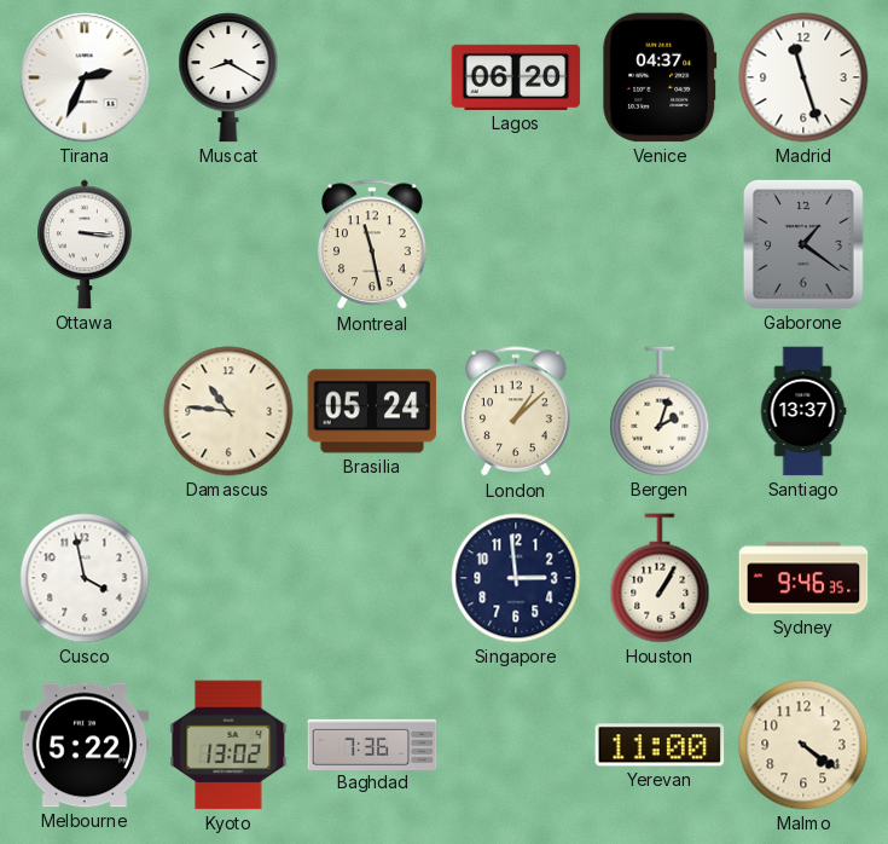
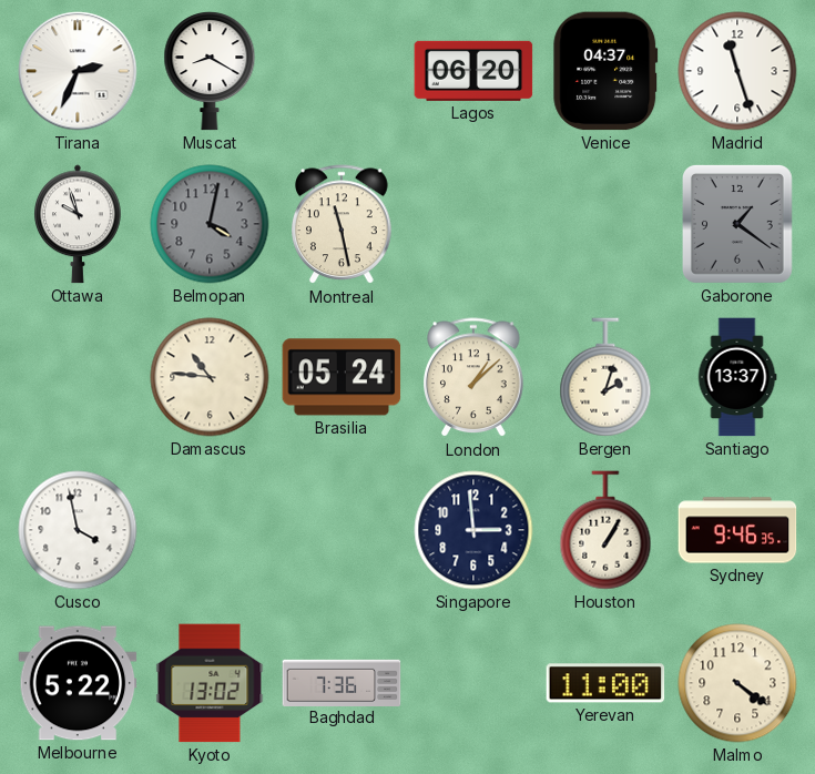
Ottawa: 3:16 -> 9:57
Belmopan: none -> 4:02
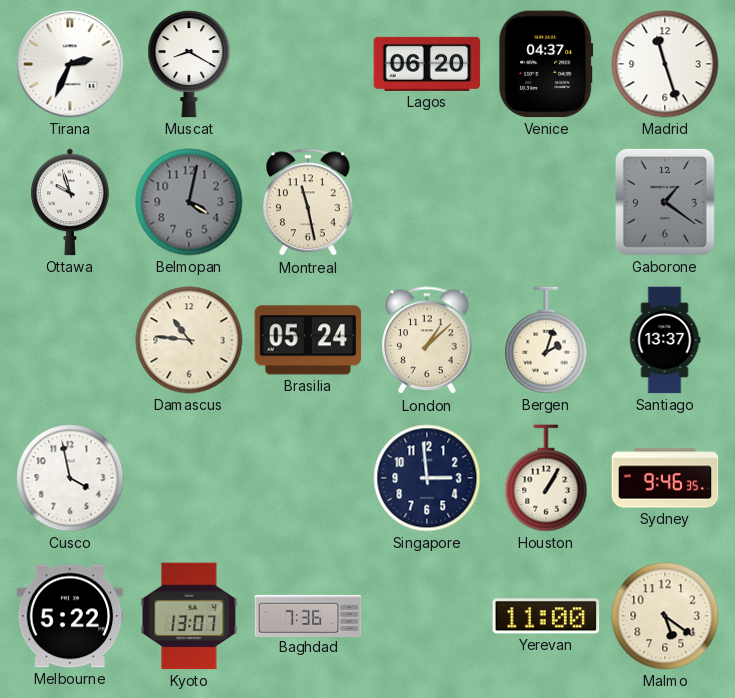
Kyoto: 13:02 -> 13:07
Malmo: 4:21 -> 5:21
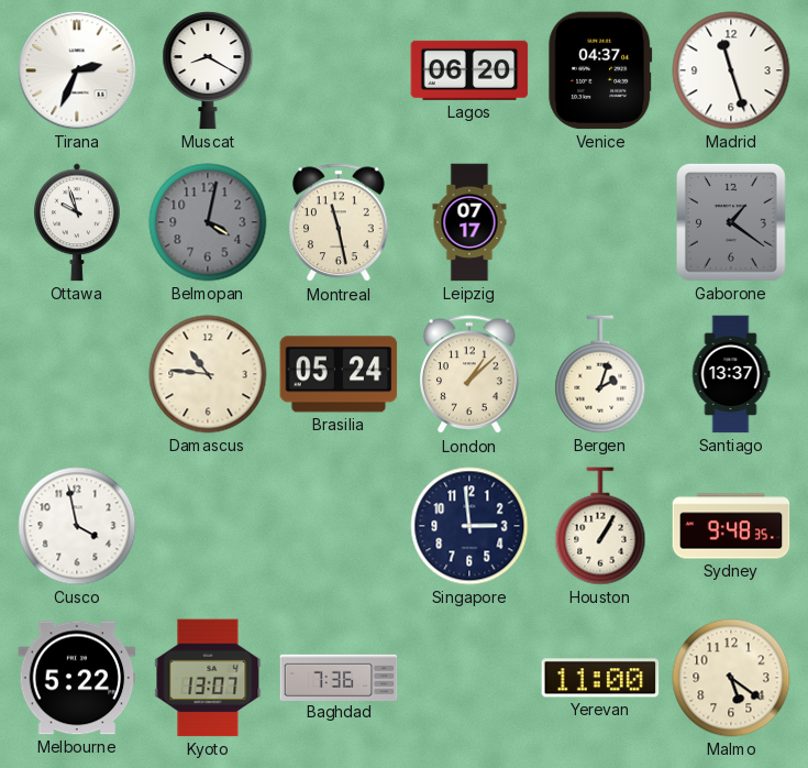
Leipzig: none -> 07:17
Sydney: 9:46 -> 9:48
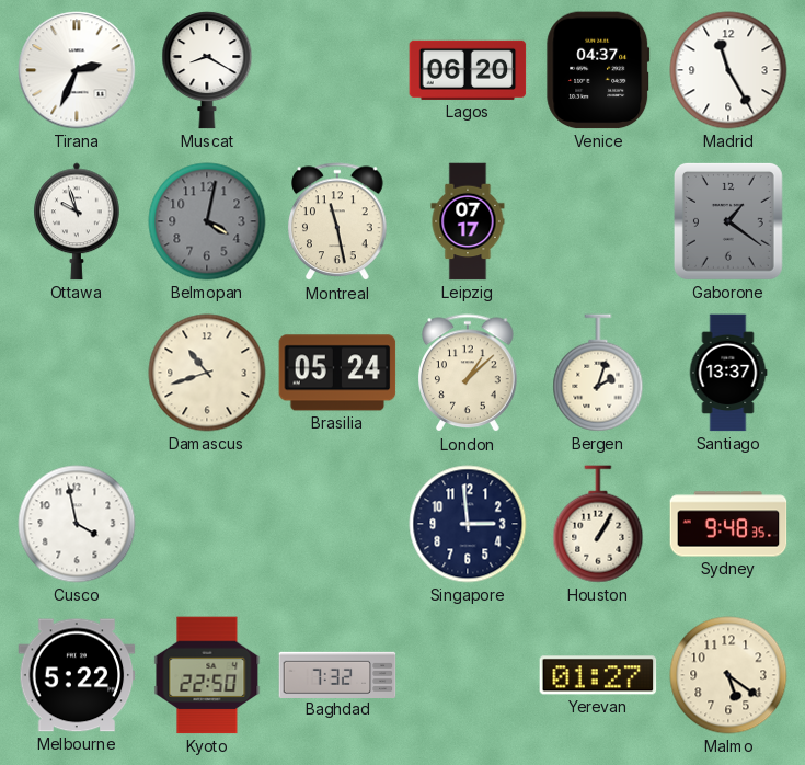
Madrid: 11:27 -> 11:25
Damascus: 10:46 -> 10:42
Kyoto: 13:07 -> 22:50
Baghdad: 7:36 -> 7:32
Yerevan: 11:00 -> 01:27
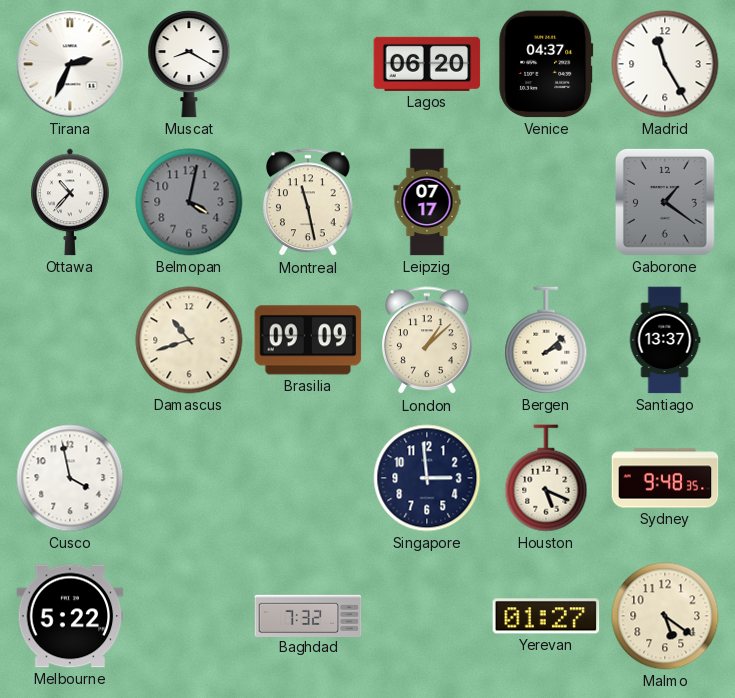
Ottawa: 9:57 -> 10:37
Brasilia: 05:24 -> 09:09
Bergen: 2:03 -> 2:08
Houston: 1:05 -> 5:19
Kyoto: 22:50 -> none
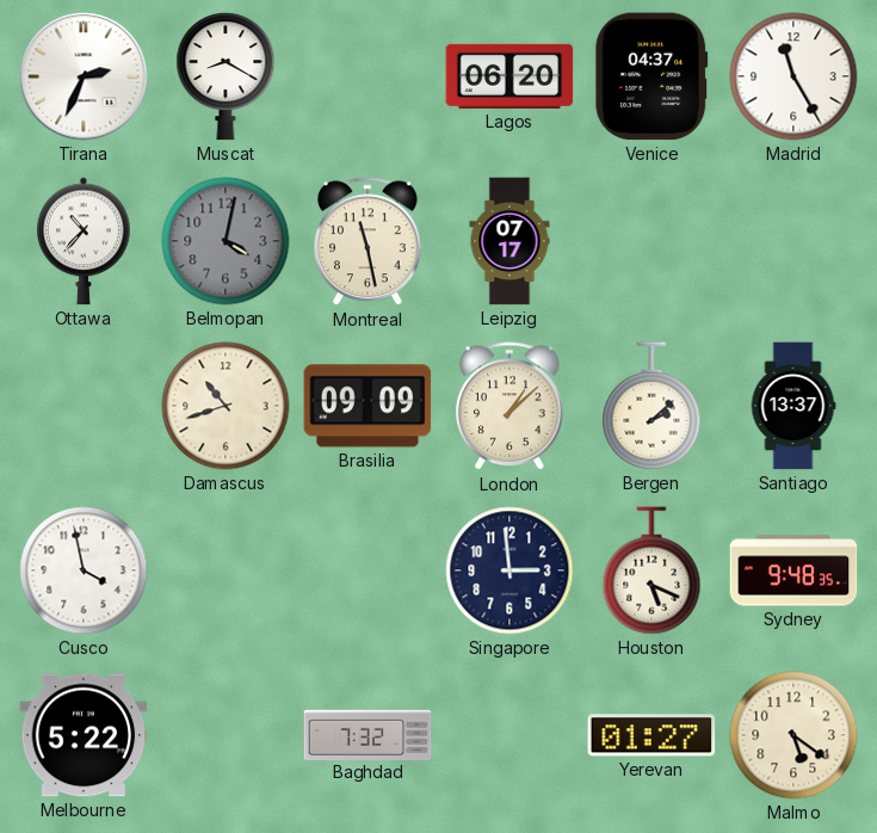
Gaborone: 1:21 -> none
